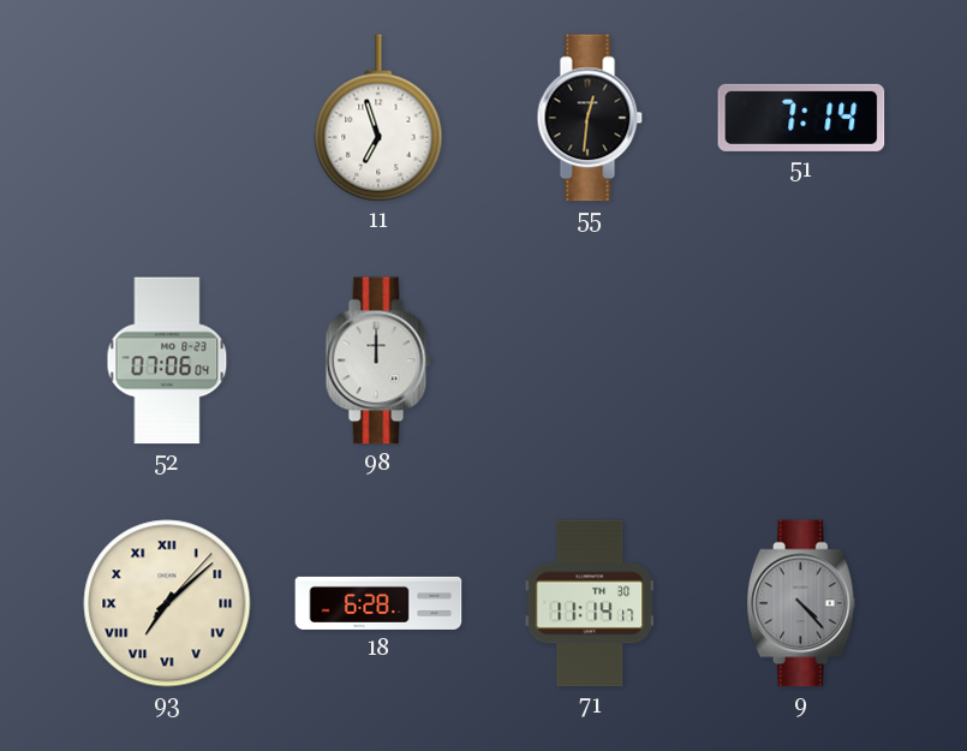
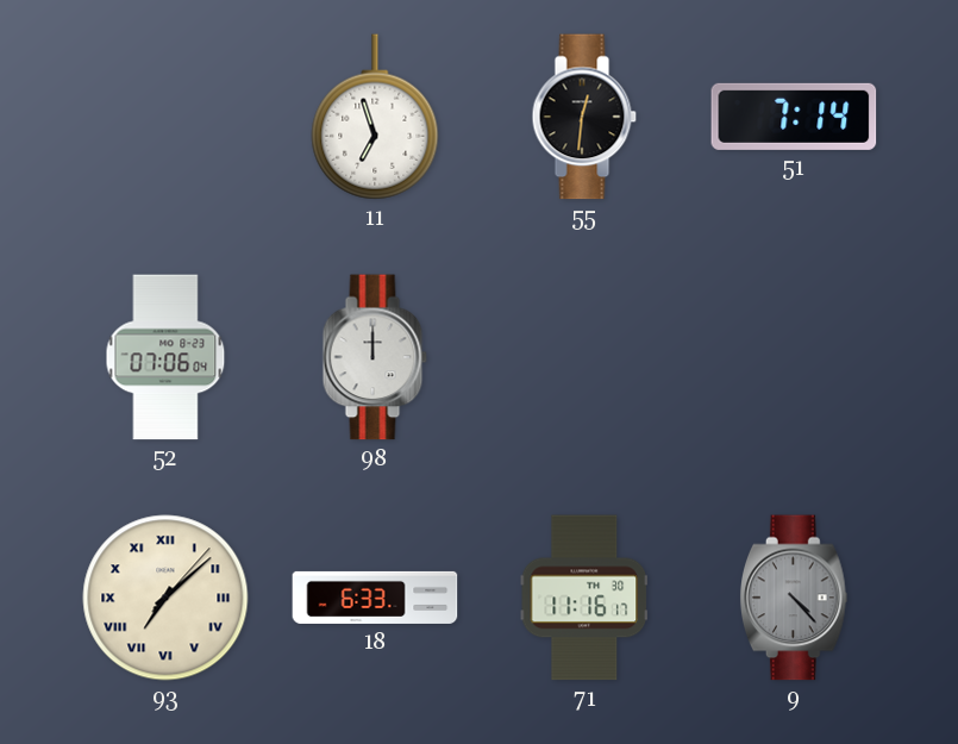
18: 6:28 -> 6:33
71: 11:14 -> 11:16
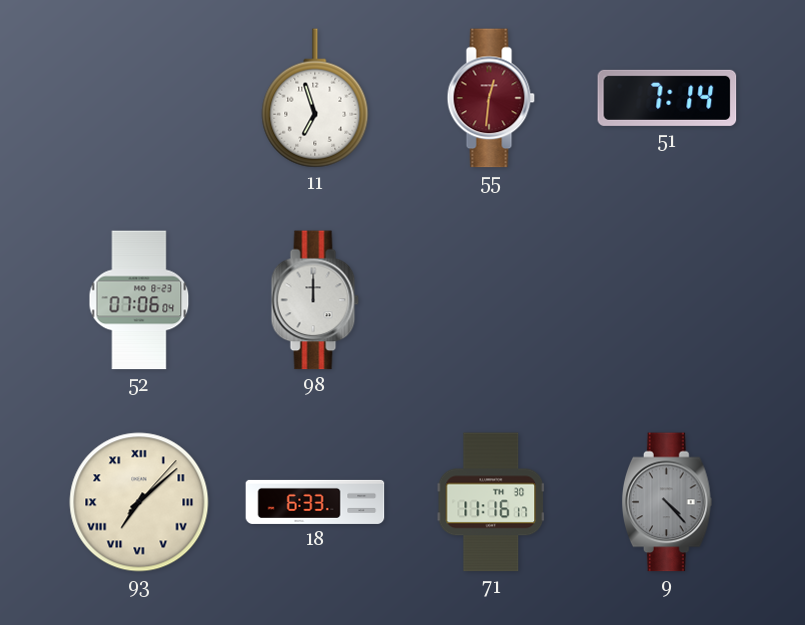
55 dial: black -> burgundy
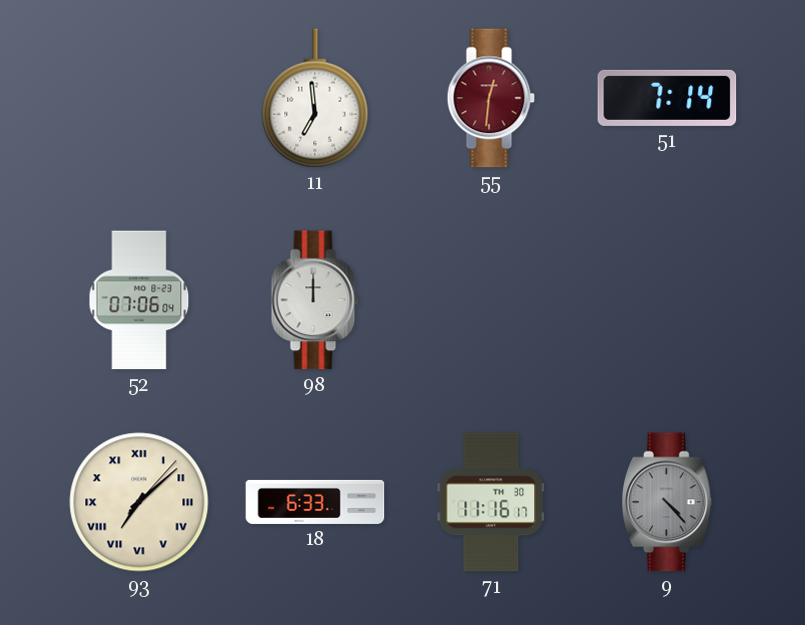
11: 6:57 -> 6:59
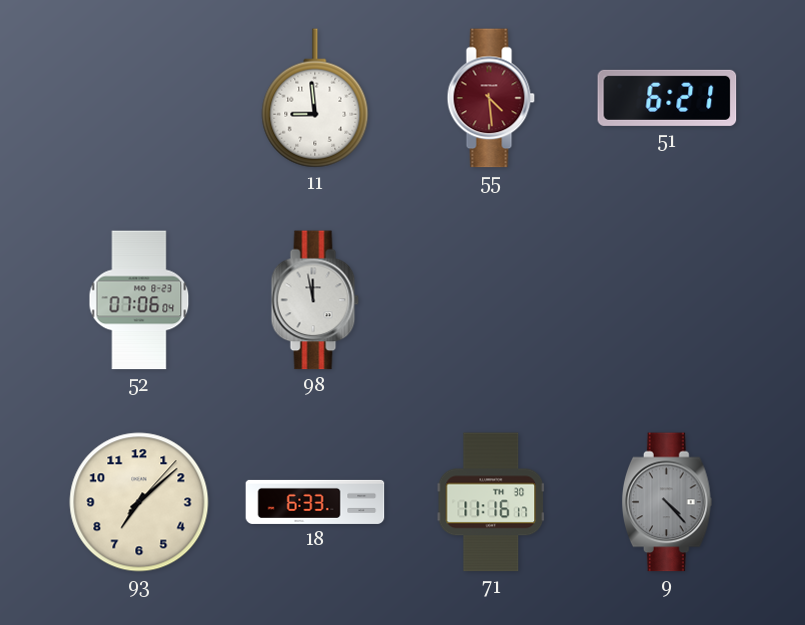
11: 6:59 -> 8:59
55: 12:31 -> 4:29
51: 7:14 -> 6:21
98: 12:00 -> 11:58
93 numerals: Roman -> Arabic
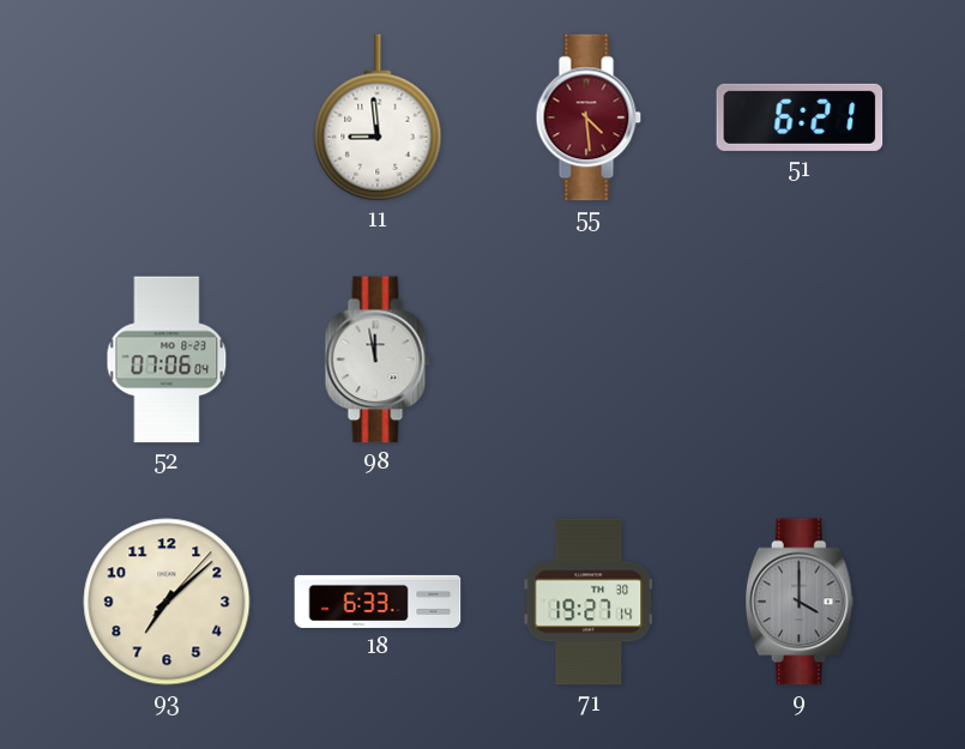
71: 11:16 -> 19:27
9: 4:23 -> 4:00
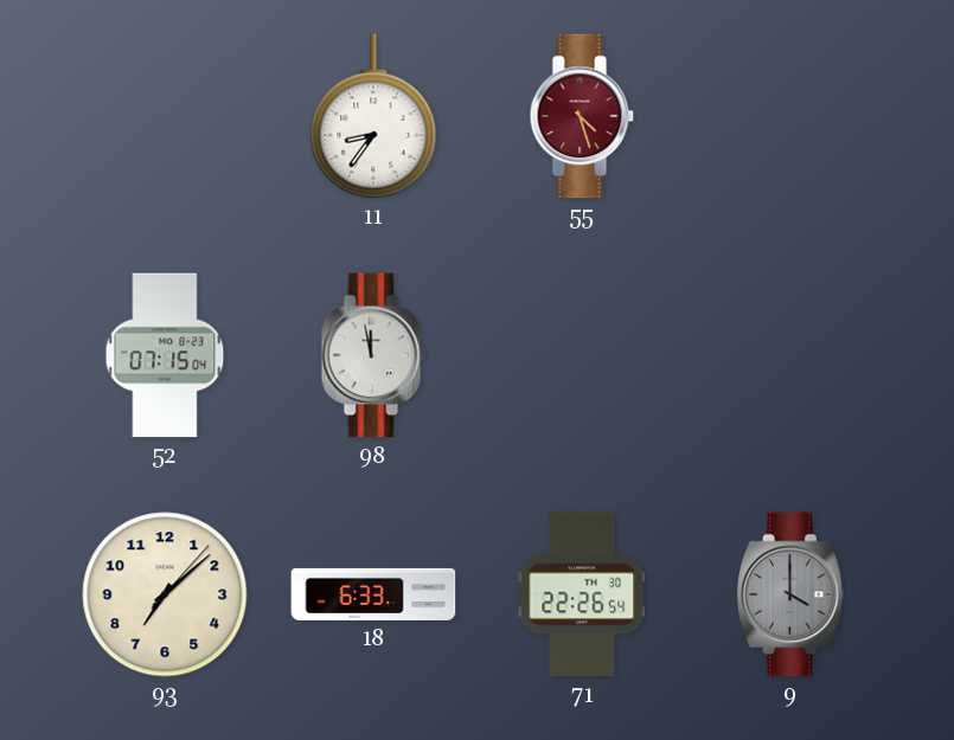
11: 8:59 -> 8:36
55: 4:29 -> 4:27
51: 6:21 -> none
52: 07:06 -> 07:15
71: 19:27 -> 22:26
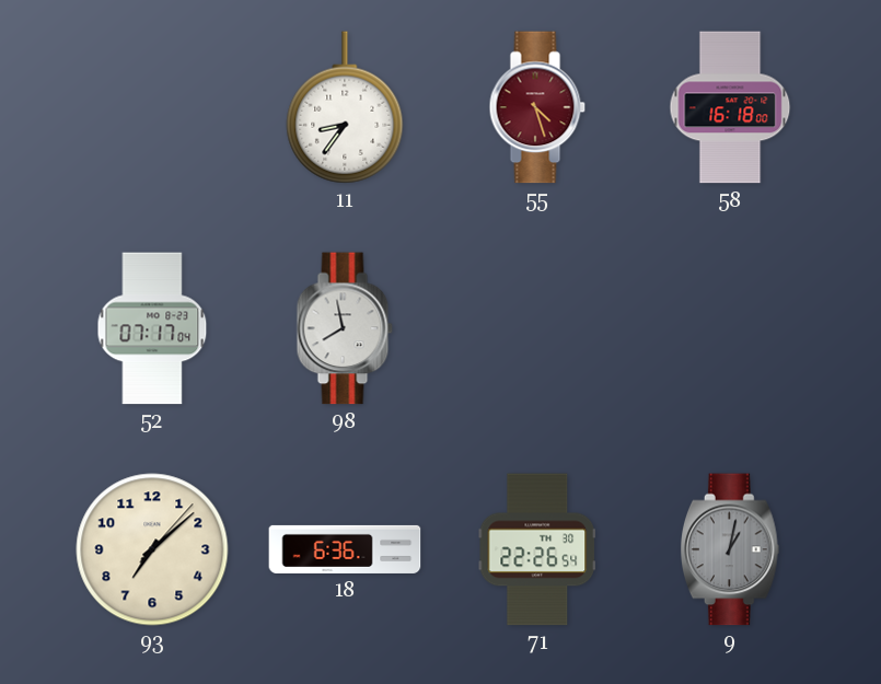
58: none -> 16:18
52: 07:15 -> 07:17
98: 11:58 -> 7:58
18: 6:33 -> 6:36
9: 4:00 -> 1:02
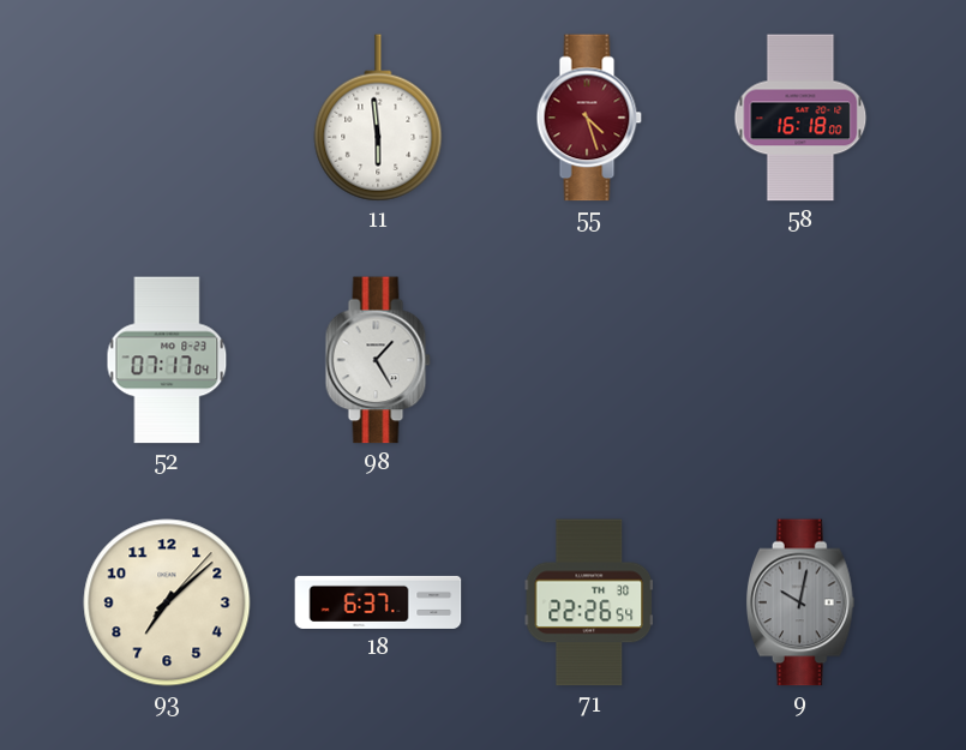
11: 8:36 -> 5:59
98: 7:58 -> 1:25
18: 6:36 -> 6:37
9: 1:02 -> 10:02
